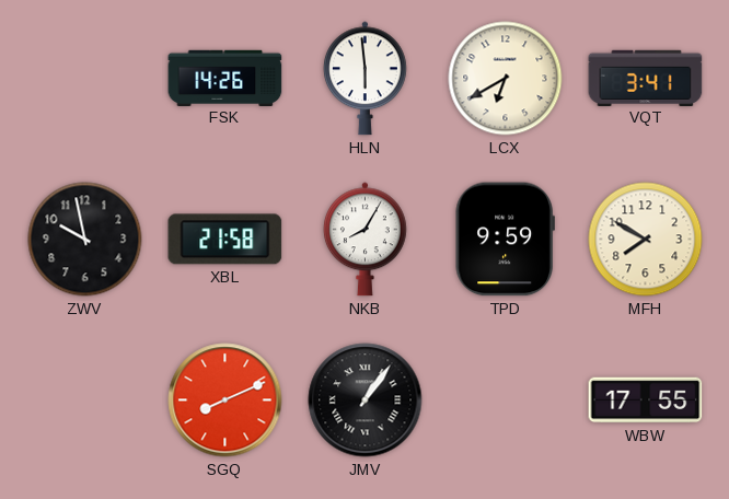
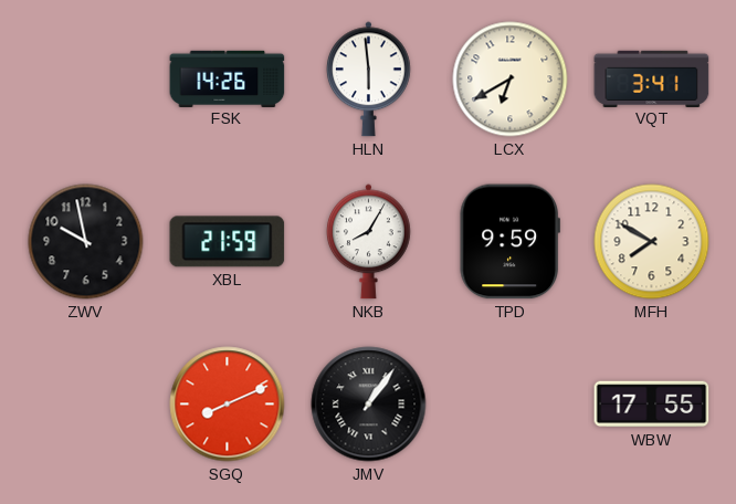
XBL: 21:58 -> 21:59
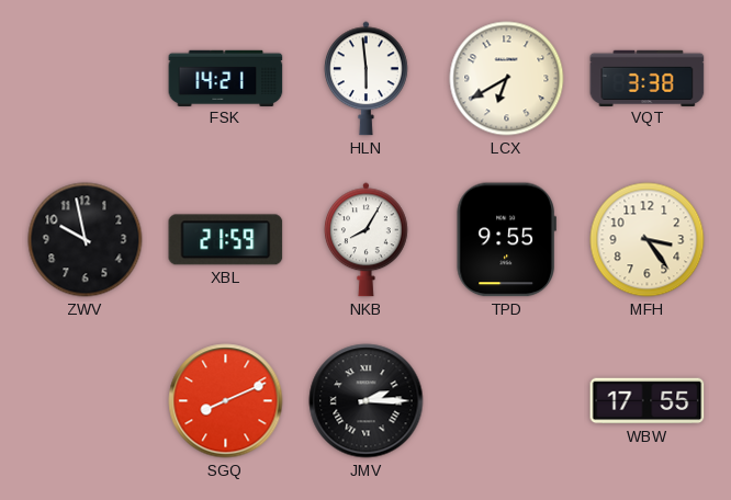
FSK: 14:26 -> 14:21
VQT: 3:41 -> 3:38
TPD: 9:59 -> 9:55
MFH: 7:50 -> 3:24
JMV: 1:06 -> 2:15
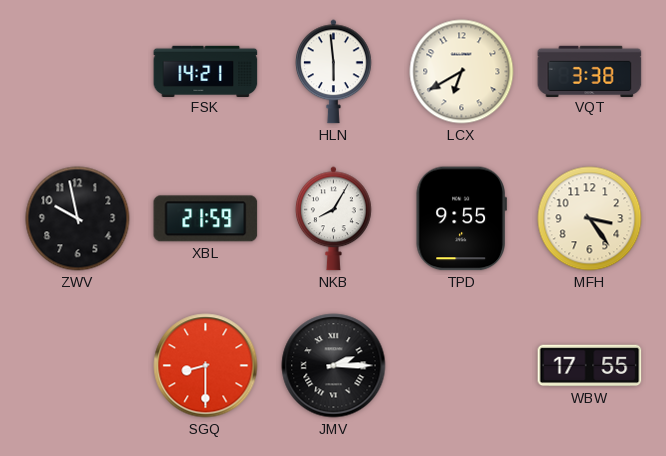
SGQ: 8:11 -> 8:30
